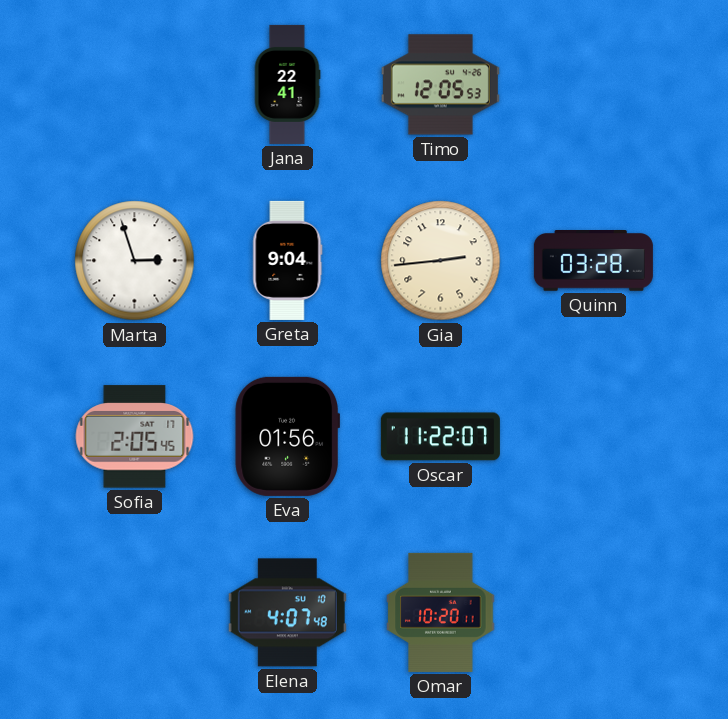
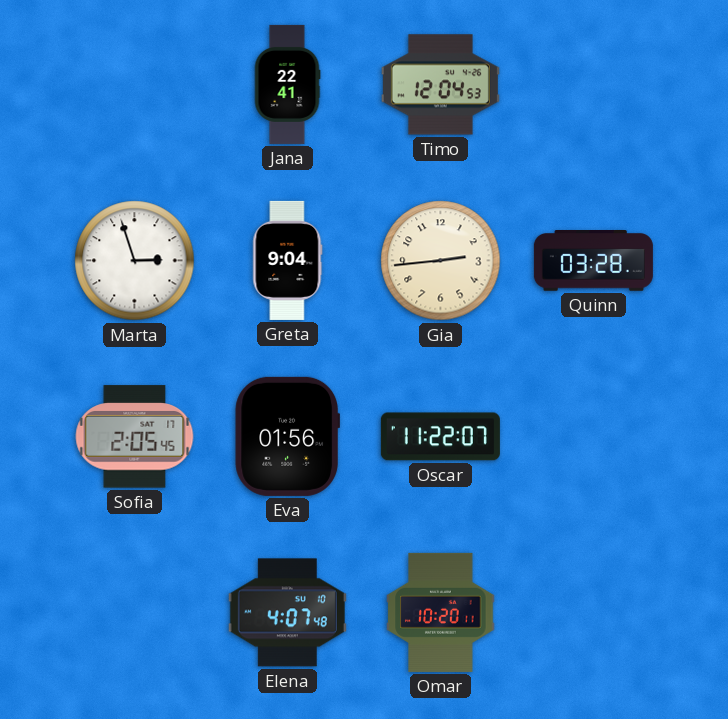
Timo: 12:05 -> 12:04
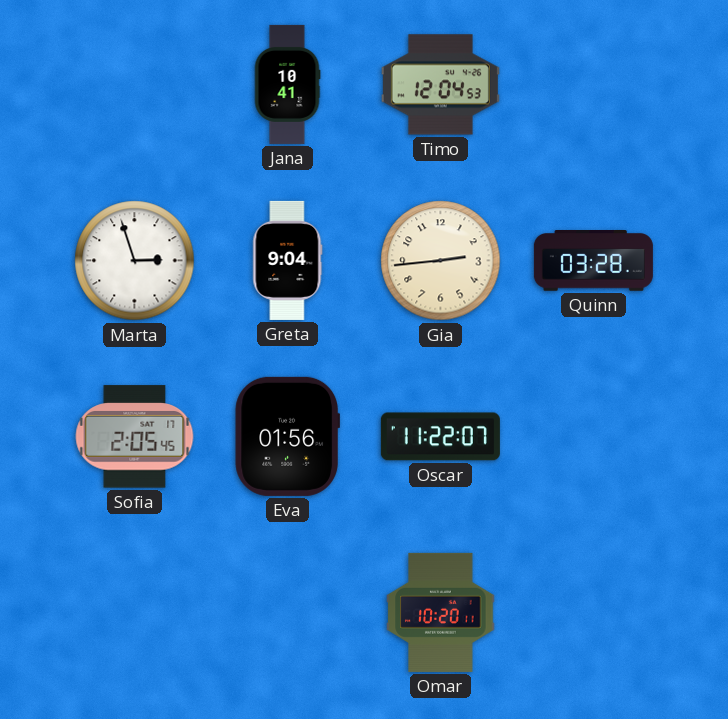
Jana: 22:41 -> 10:41
Elena: 4:07 -> none
